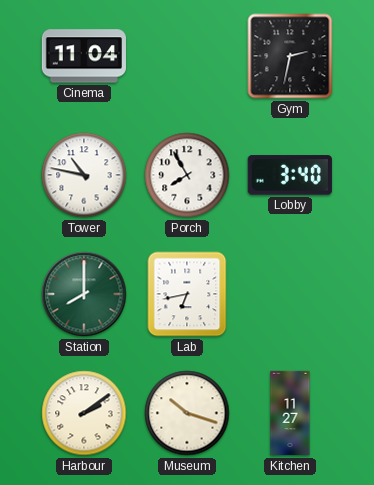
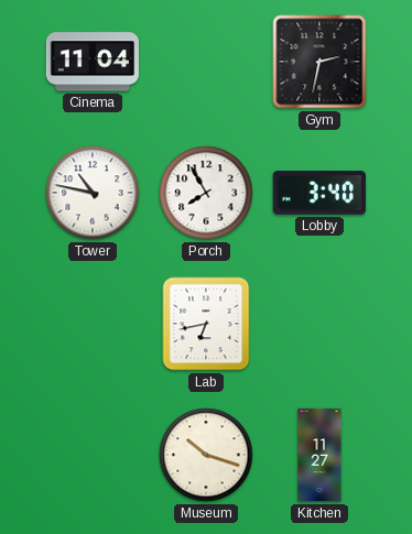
Station: 8:00 -> none
Harbour: 2:09 -> none
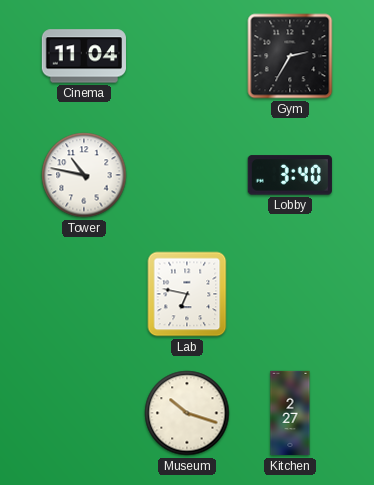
Gym: 2:32 -> 2:35
Porch: 7:55 -> none
Lab: 6:43 -> 6:47
Kitchen: 11:27 -> 2:27
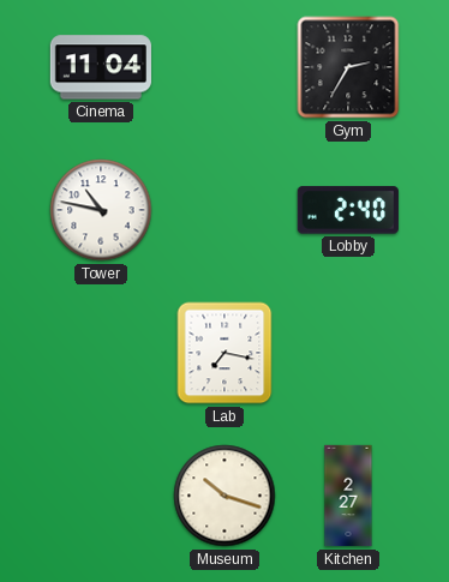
Lobby: 3:40 -> 2:40
Lab: 6:47 -> 7:17
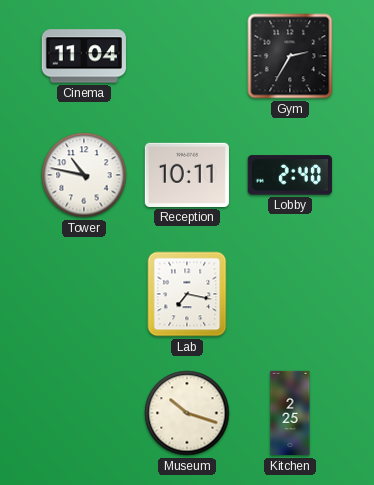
Reception: none -> 10:11
Kitchen: 2:27 -> 2:25
